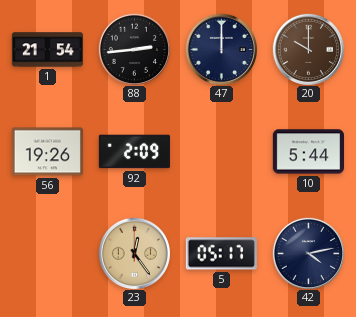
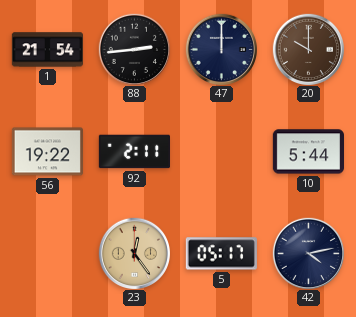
56: 19:26 -> 19:22
92: 2:09 -> 2:11
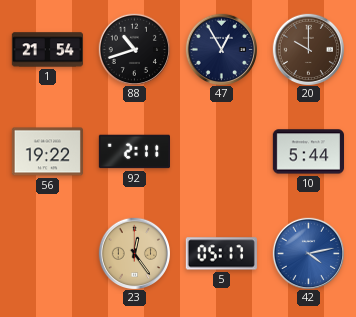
88: 2:44 -> 10:42
47: 12:00 -> 12:55
42 dial: navy -> blue
